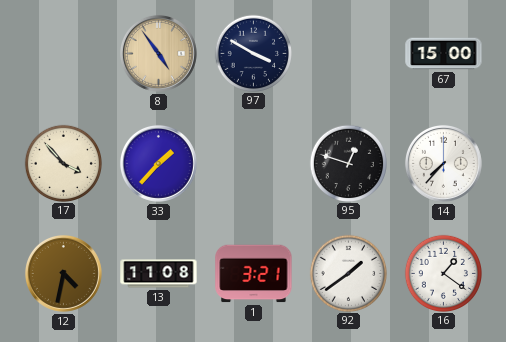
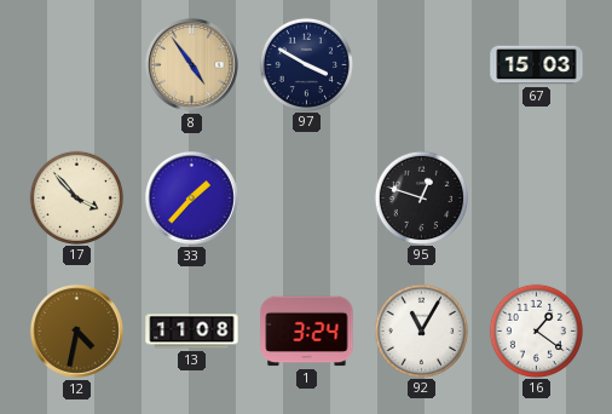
67: 15:00 -> 15:03
14: 7:37 -> none
1: 3:21 -> 3:24
92: 1:39 -> 11:05
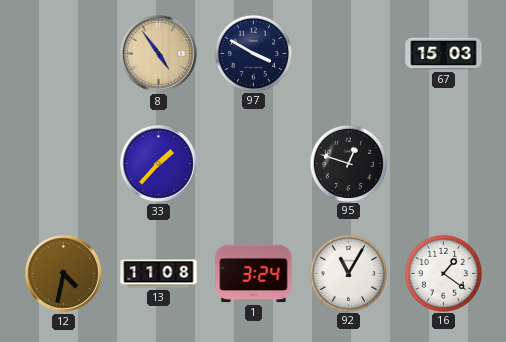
17: 3:53 -> none
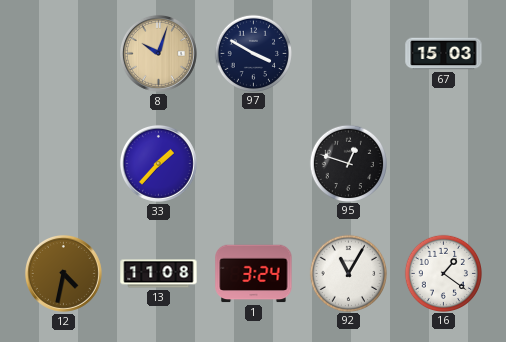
8: 4:54 -> 10:03
